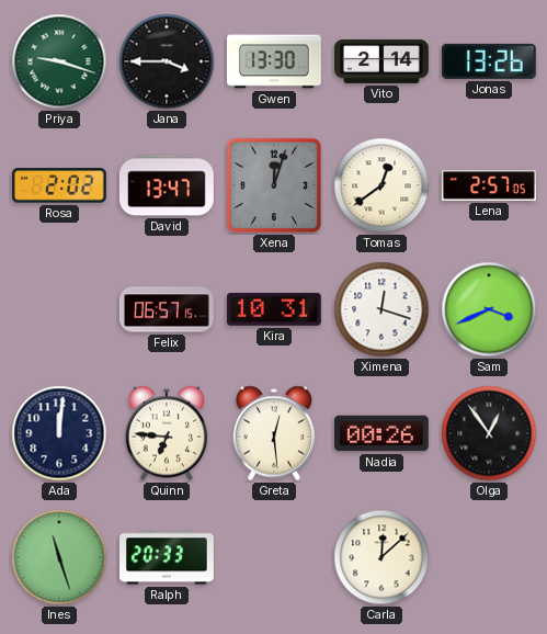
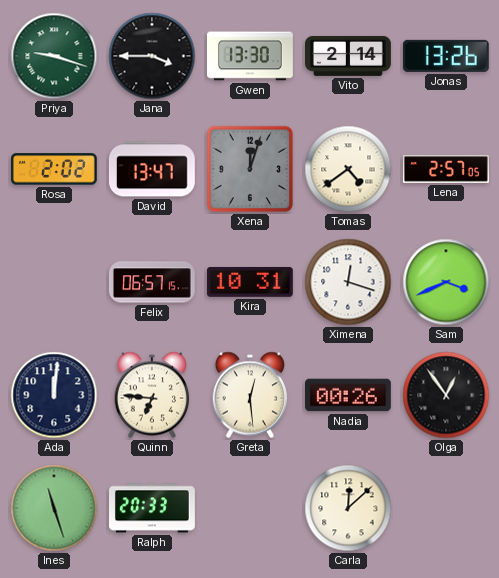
Tomas: 12:39 -> 4:39
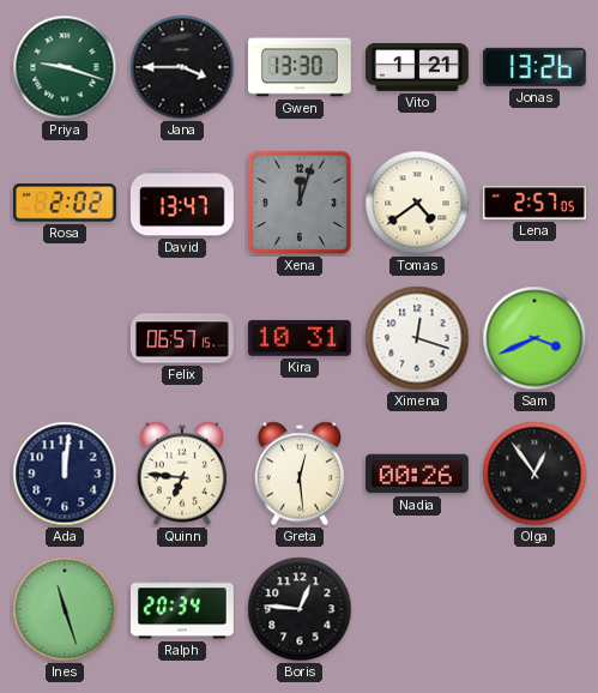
Vito: 2:14 -> 1:21
Ralph: 20:33 -> 20:34
Boris: none -> 12:46
Carla: 12:08 -> none
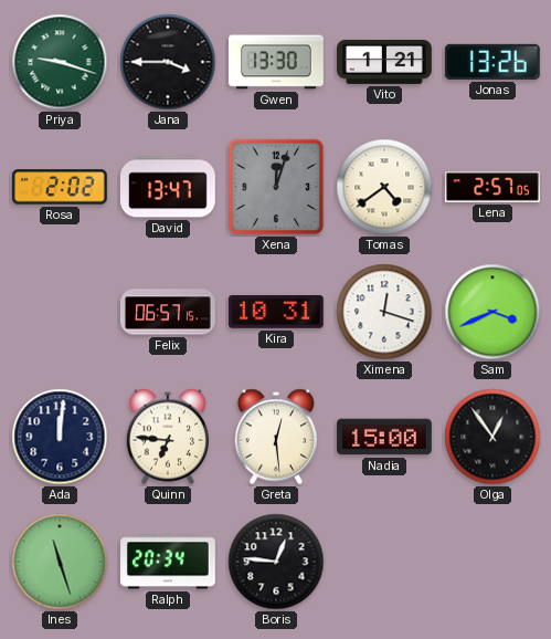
Nadia: 00:26 -> 15:00
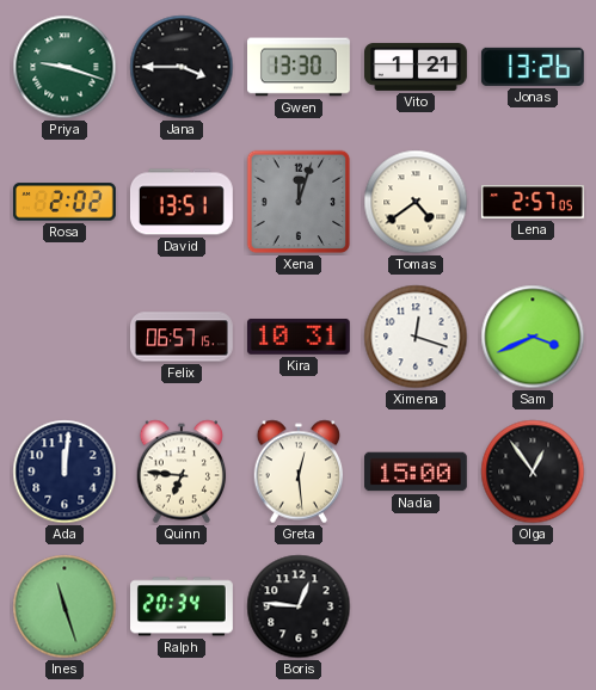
David: 13:47 -> 13:51
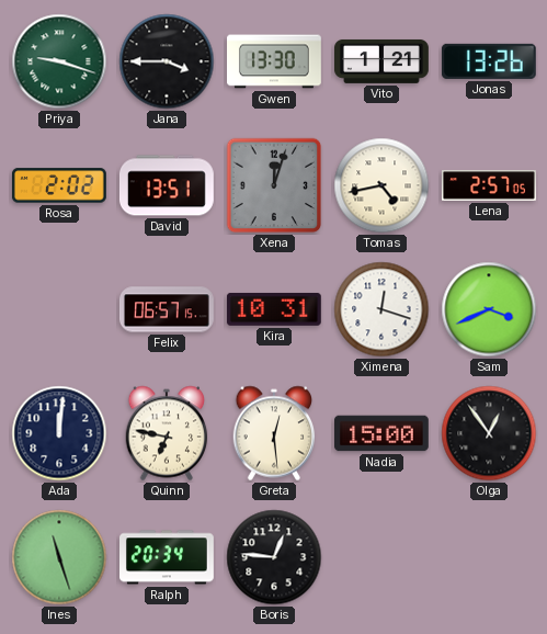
Tomas: 4:39 -> 4:43
Quinn: 6:46 -> 6:47
